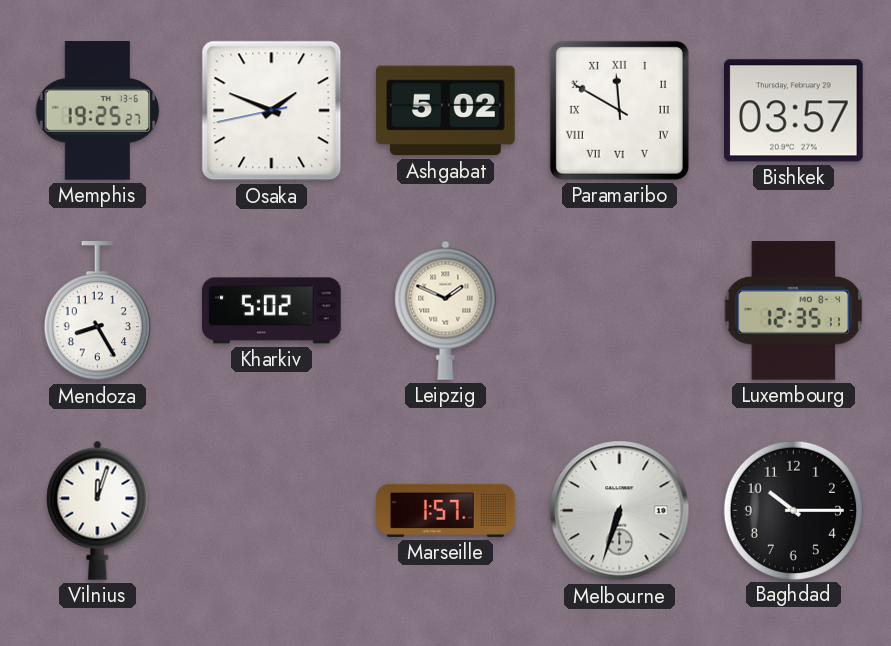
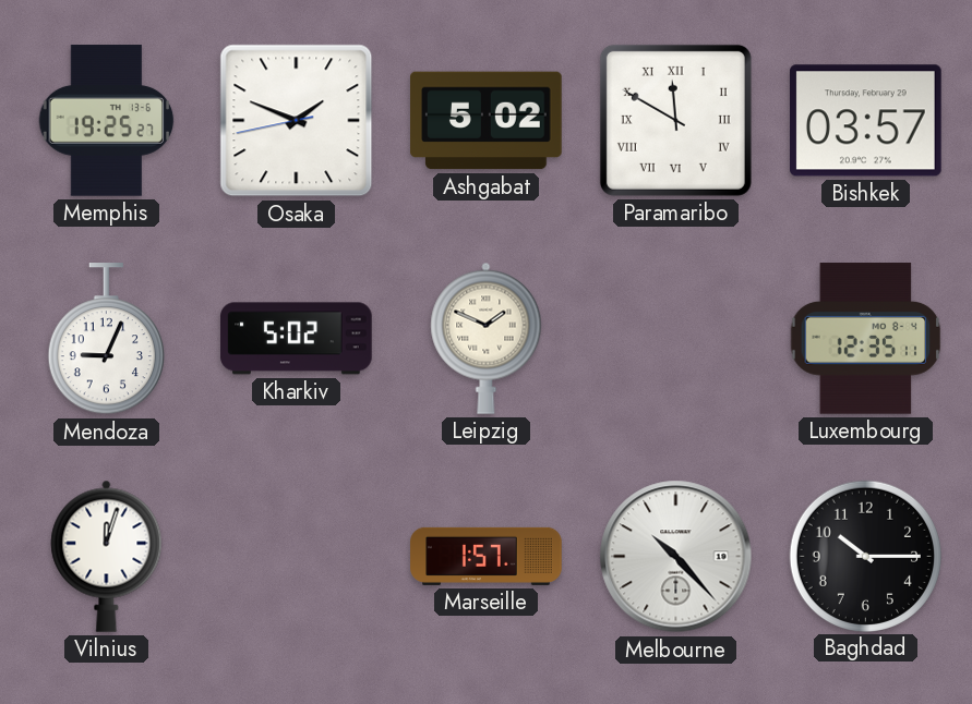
Mendoza: 8:25 -> 9:04
Melbourne: 6:33 -> 10:23
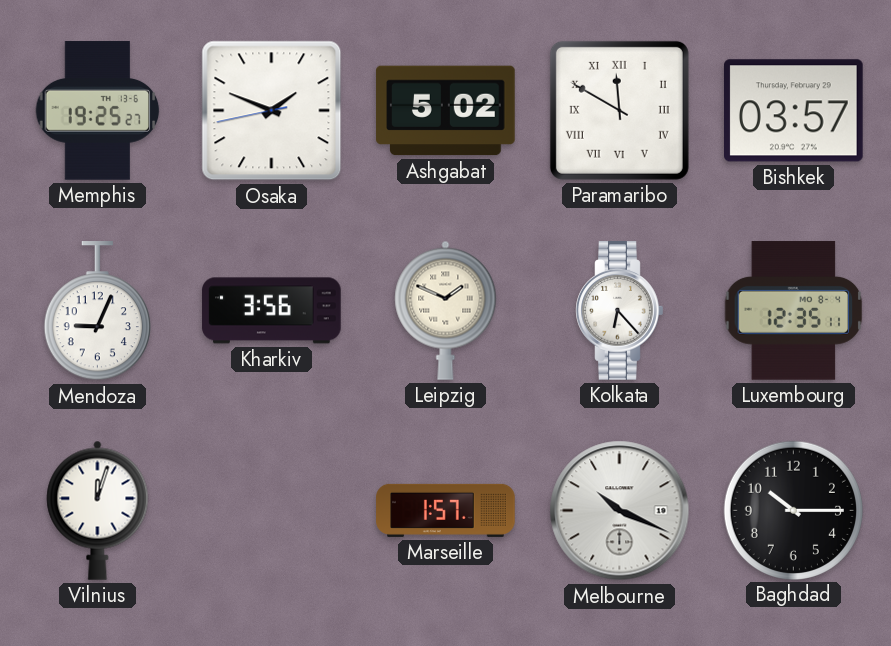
Kharkiv: 5:02 -> 3:56
Kolkata: none -> 6:23
Melbourne: 10:23 -> 10:19
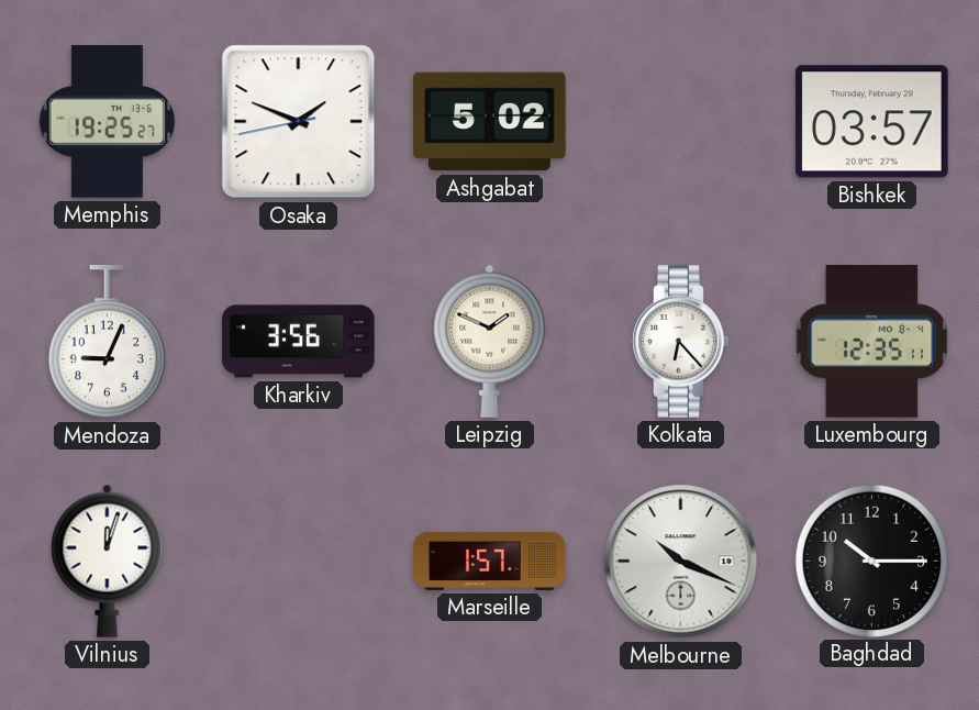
Paramaribo: 11:50 -> none
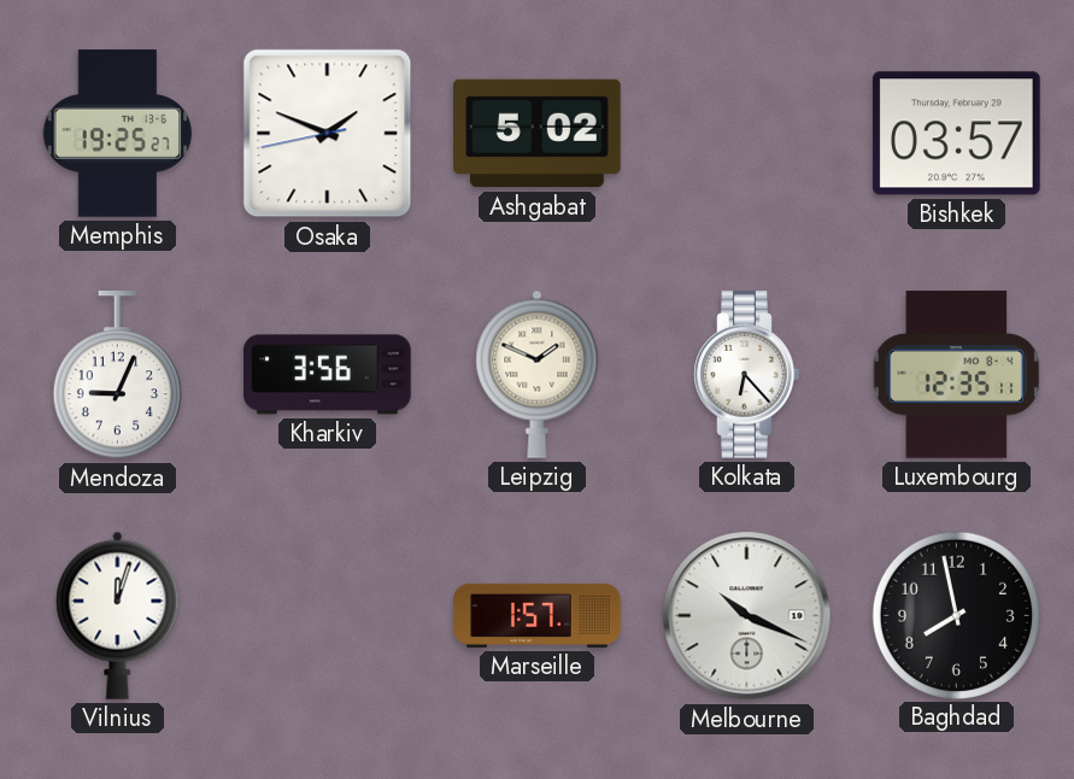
Baghdad: 10:15 -> 7:58
